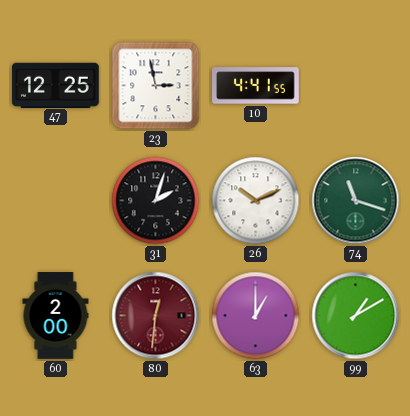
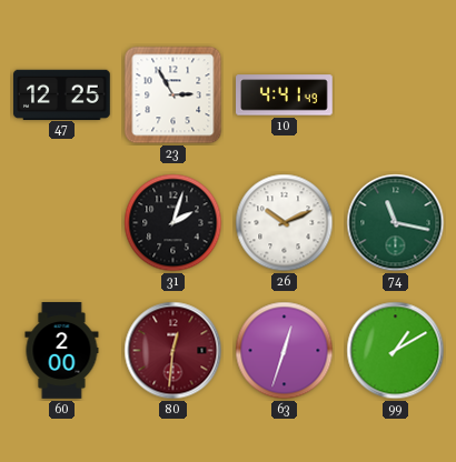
23: 2:58 -> 2:55
10: 4:41:55 -> 4:41:49
74: 11:18 -> 11:17
63: 1:00 -> 12:33
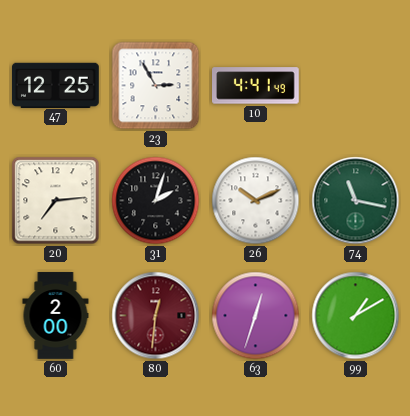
20: none -> 7:14
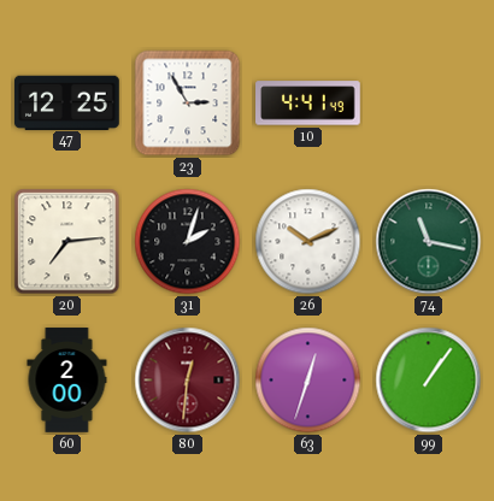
99: 1:10 -> 1:06
